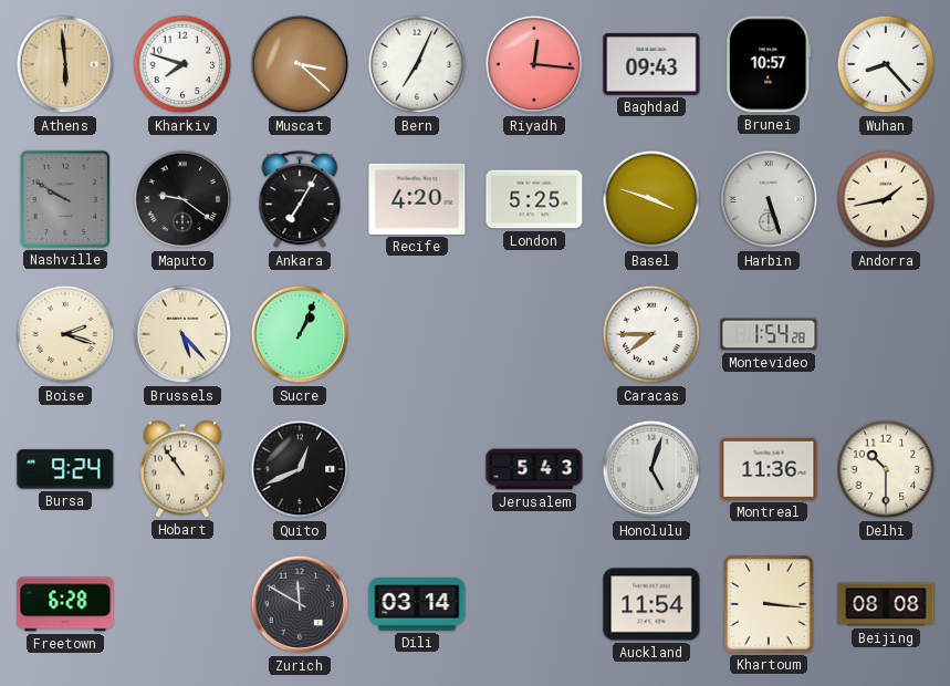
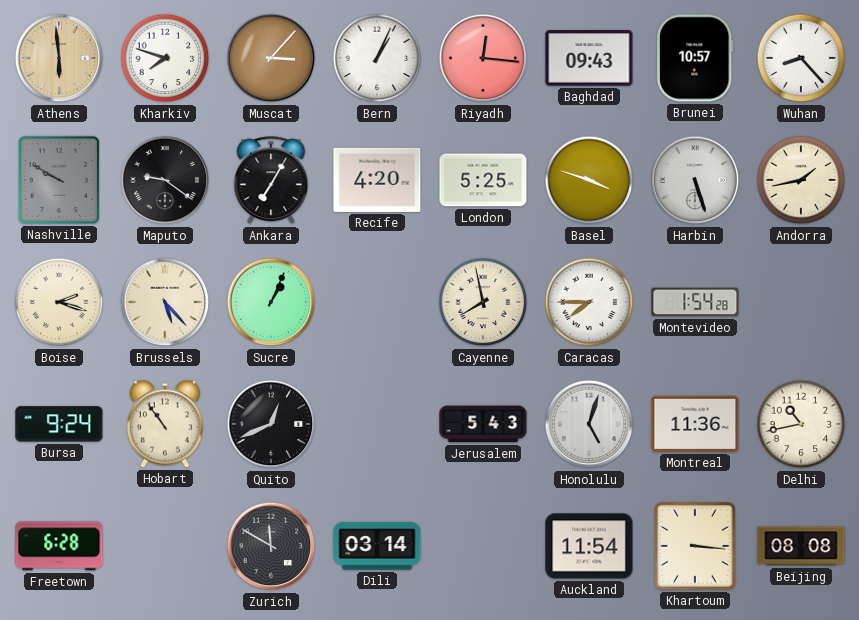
Muscat: 3:22 -> 3:07
Bern: 7:04 -> 1:04
Cayenne: none -> 7:58
Delhi: 10:30 -> 10:43
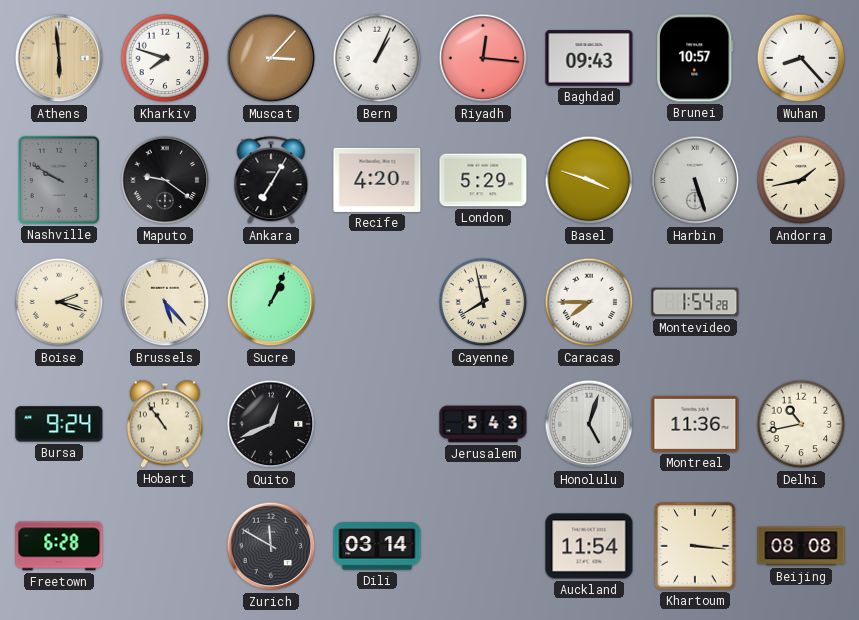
London: 5:25 -> 5:29
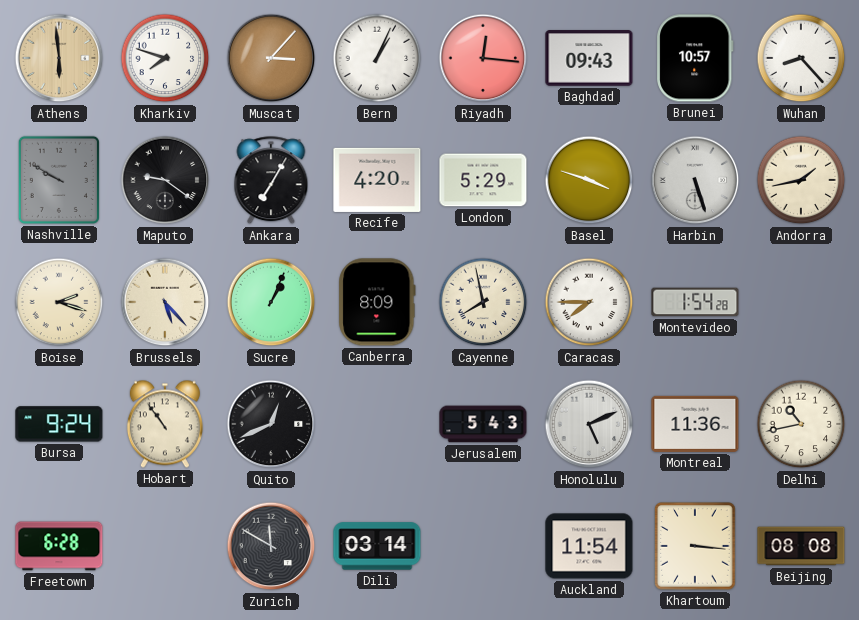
Canberra: none -> 8:09
Honolulu: 5:03 -> 5:11
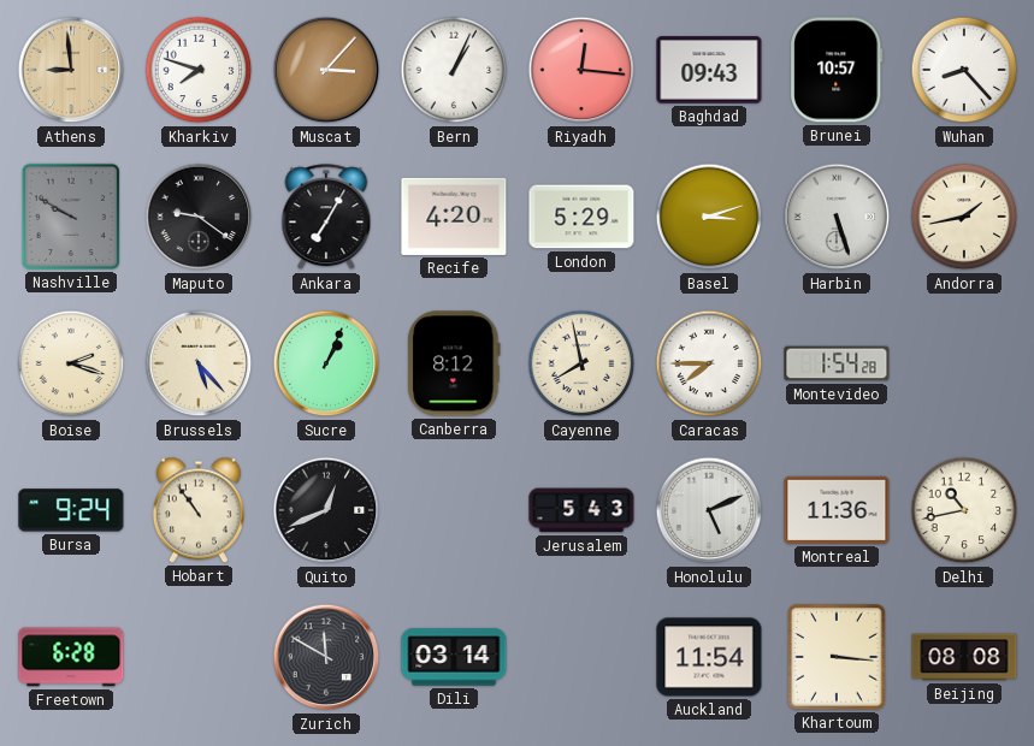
Athens: 5:59 -> 8:59
Basel: 3:48 -> 3:12
Canberra: 8:09 -> 8:12
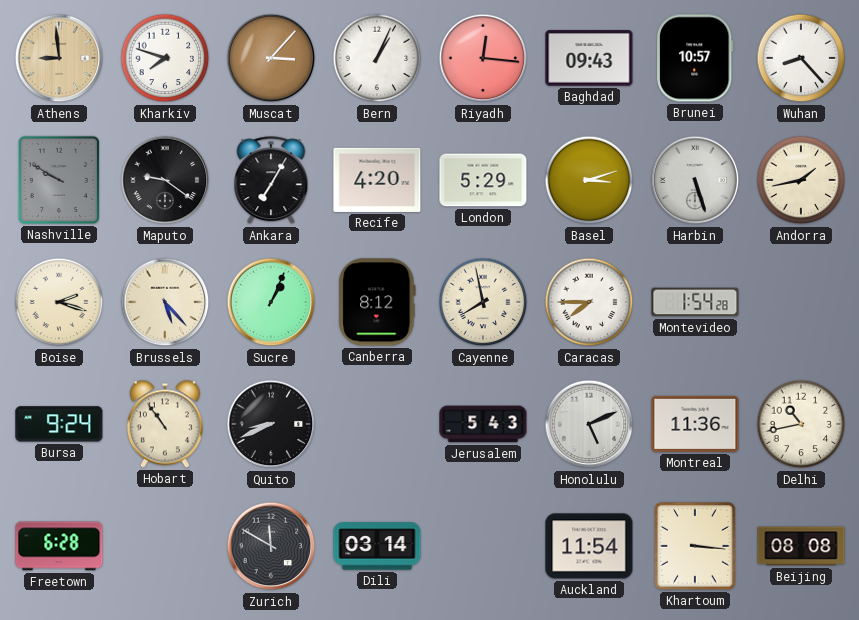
Quito: 12:41 -> 8:41
